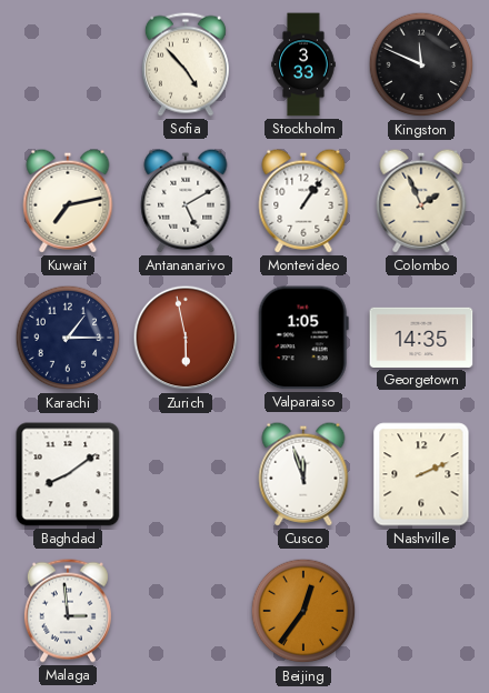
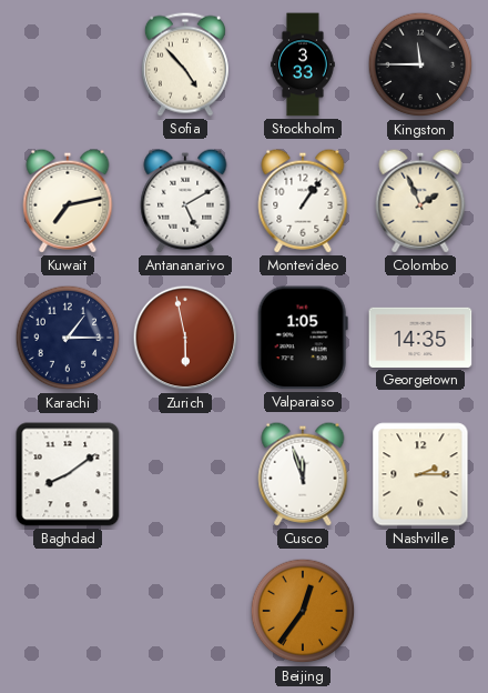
Kingston: 11:49 -> 11:45
Nashville: 2:11 -> 2:15
Malaga: 2:59 -> none
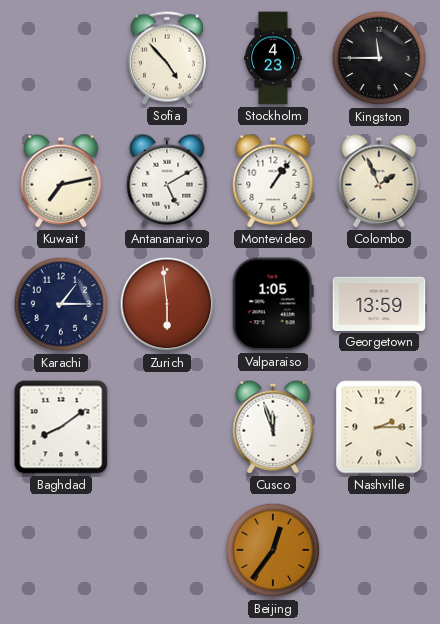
Stockholm: 3:33 -> 4:23
Zurich: 5:58 -> 5:59
Georgetown: 14:35 -> 13:59
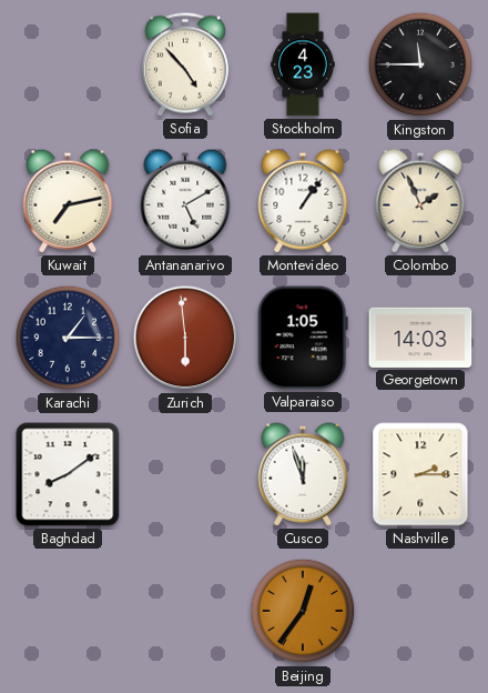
Georgetown: 13:59 -> 14:03
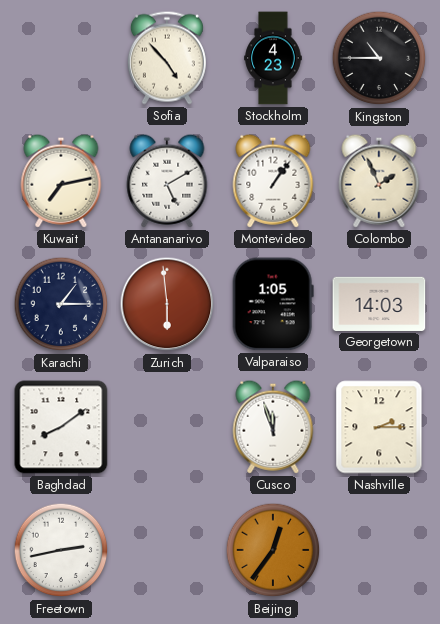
Kingston: 11:45 -> 10:45
Freetown: none -> 2:43
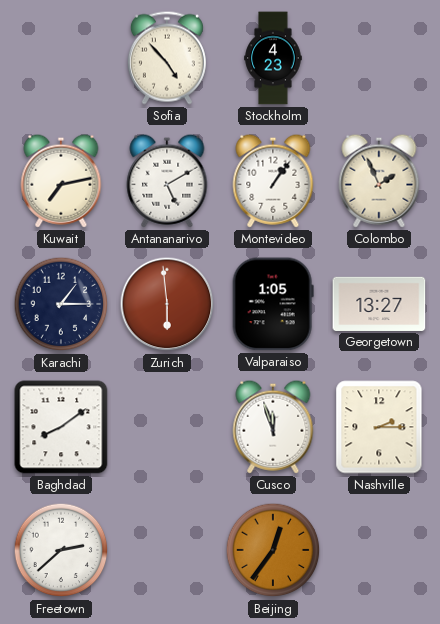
Kingston: 10:45 -> none
Georgetown: 14:03 -> 13:27
Freetown: 2:43 -> 2:38
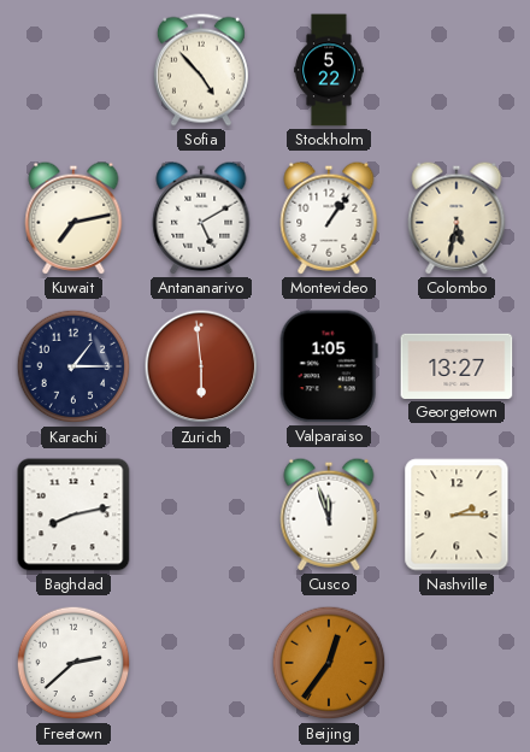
Stockholm: 4:23 -> 5:22
Colombo: 1:56 -> 5:32
Baghdad: 8:09 -> 8:13
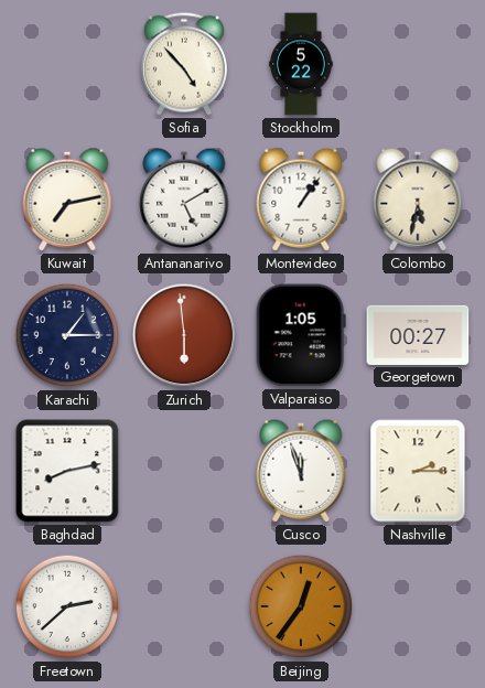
Georgetown: 13:27 -> 00:27
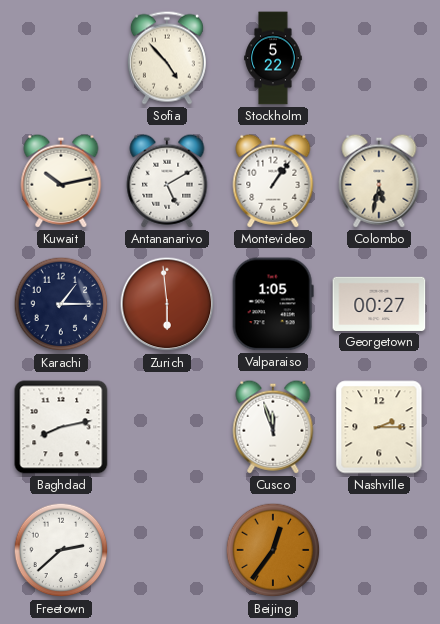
Kuwait: 7:13 -> 10:13
